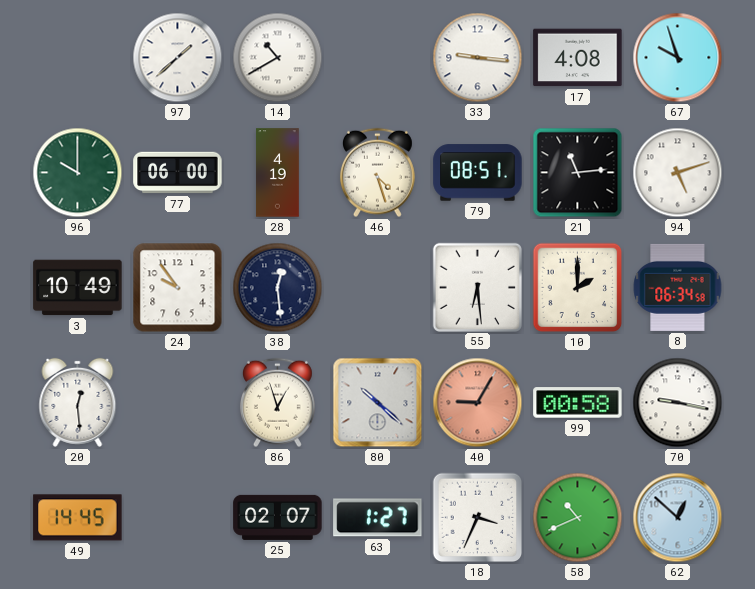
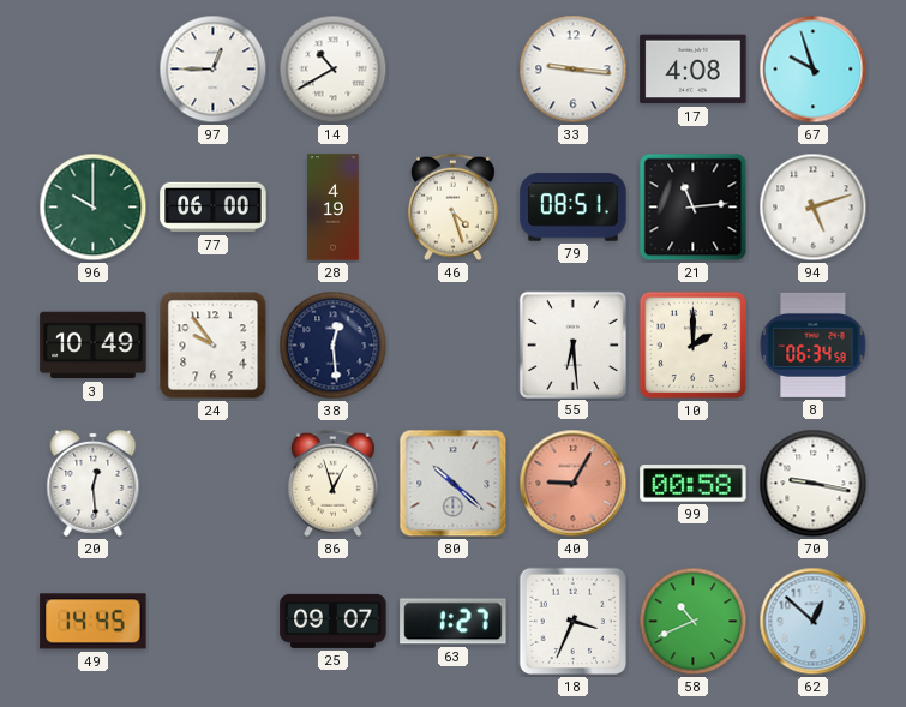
97: 1:38 -> 12:45
25: 02:07 -> 09:07
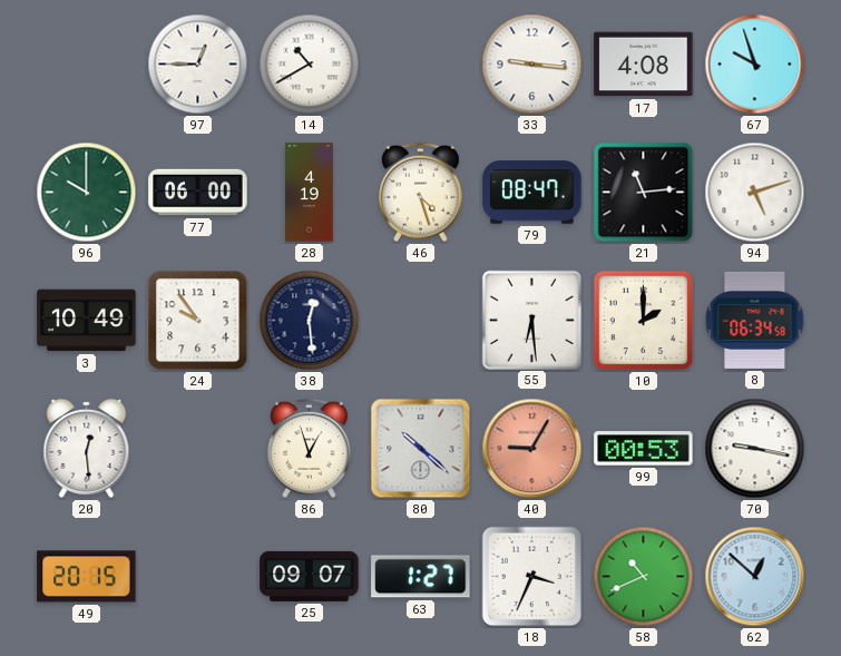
79: 08:51 -> 08:47
99: 00:58 -> 00:53
49: 14:45 -> 20:15
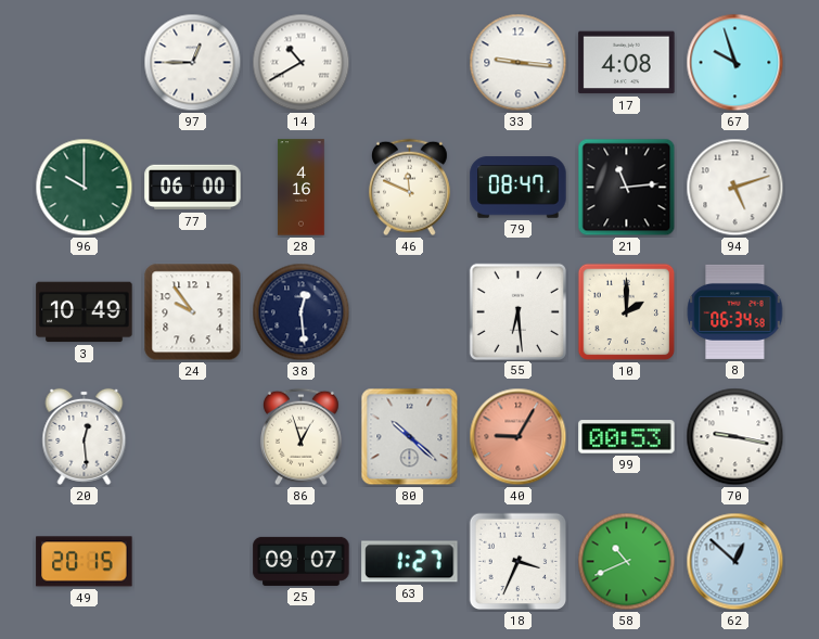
28: 4:19 -> 4:16
46: 4:27 -> 11:49
